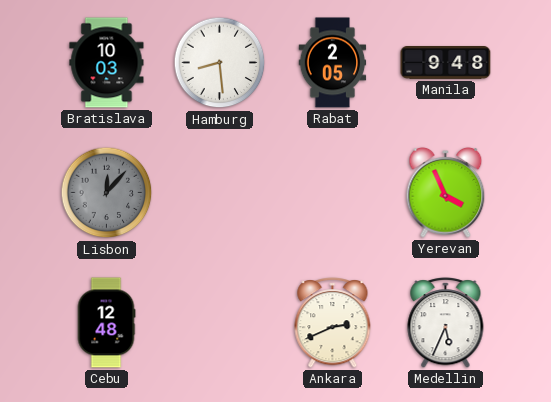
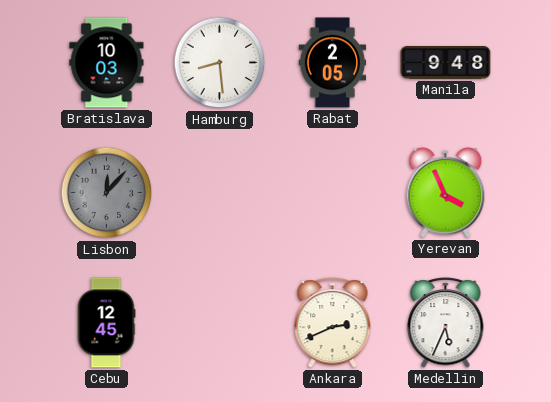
Cebu: 12:48 -> 12:45
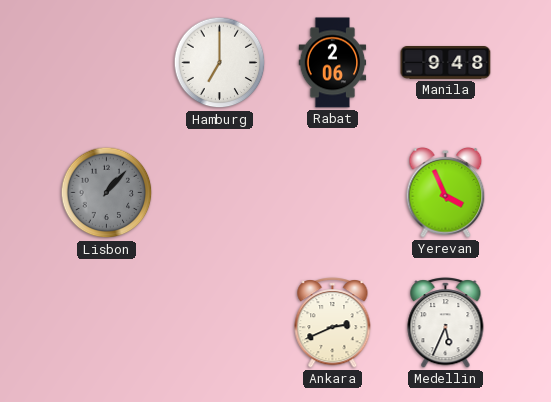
Bratislava: 10:03 -> none
Hamburg: 8:29 -> 7:00
Rabat: 2:05 -> 2:06
Lisbon: 12:07 -> 1:07
Cebu: 12:45 -> none
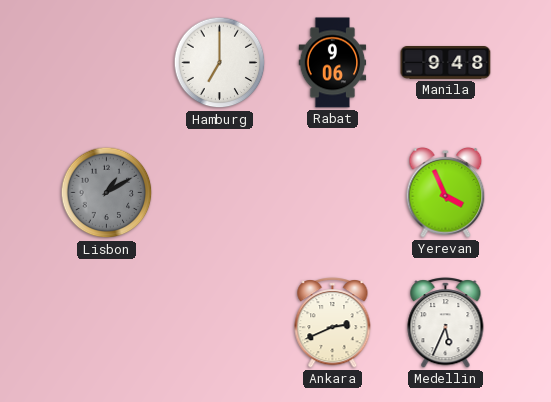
Rabat: 2:06 -> 9:06
Lisbon: 1:07 -> 1:10
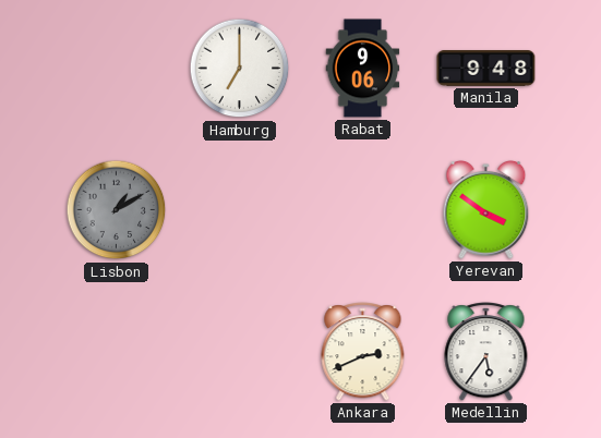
Yerevan: 3:56 -> 3:51
Medellin: 5:34 -> 5:36
